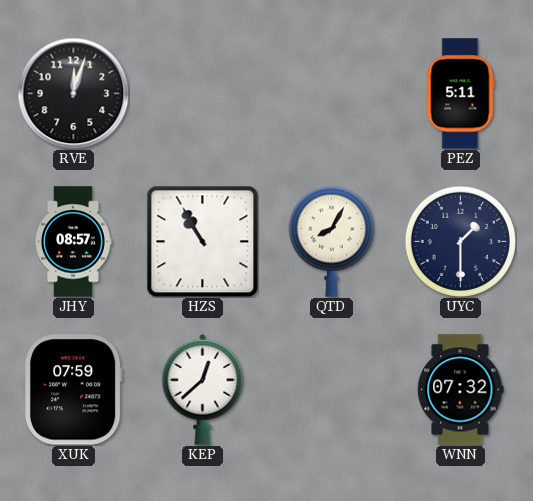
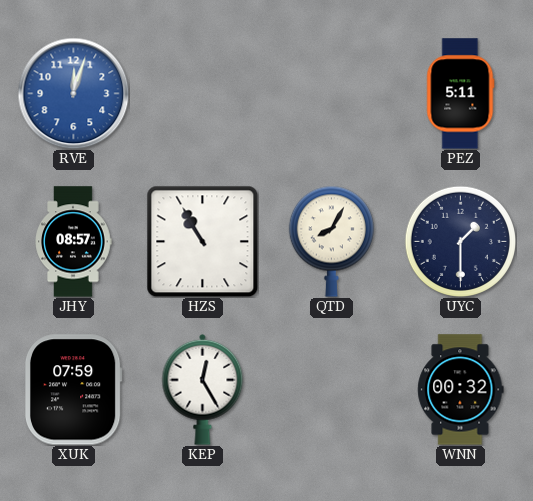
RVE dial: black -> blue
KEP: 12:38 -> 12:25
WNN: 07:32 -> 00:32
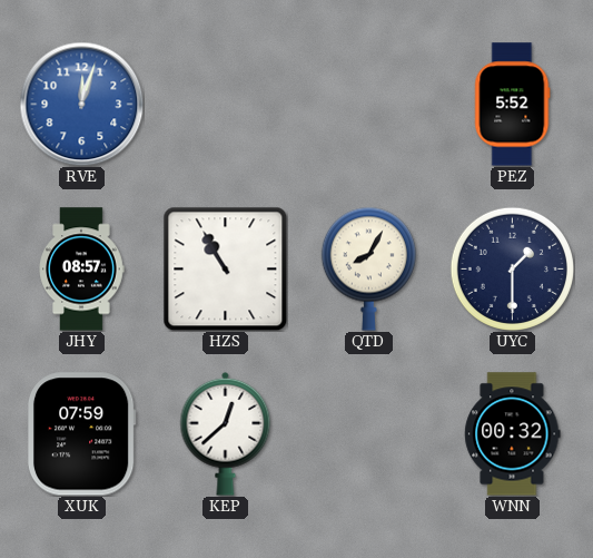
PEZ: 5:11 -> 5:52
KEP: 12:25 -> 12:38
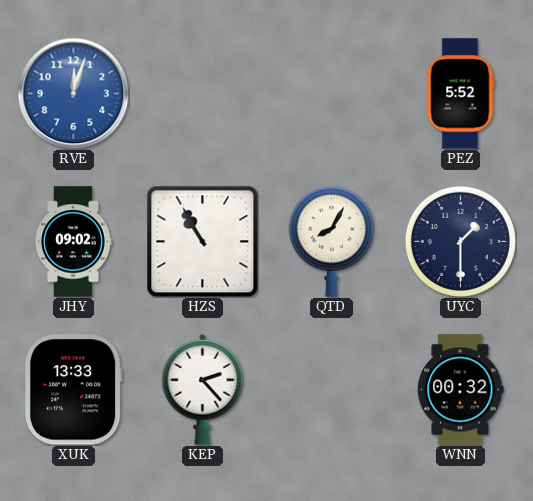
JHY: 08:57 -> 09:02
XUK: 07:59 -> 13:33
KEP: 12:38 -> 2:23
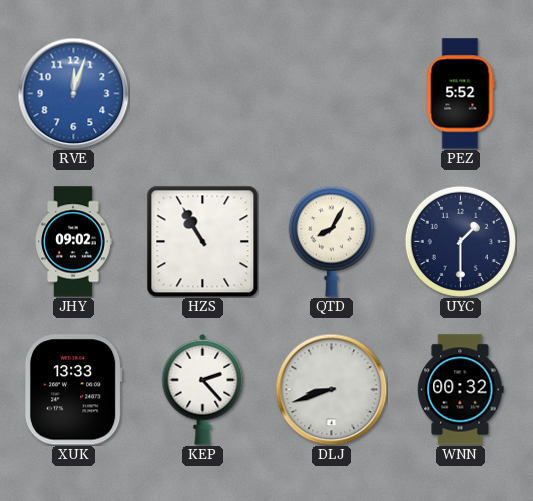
DLJ: none -> 8:42
